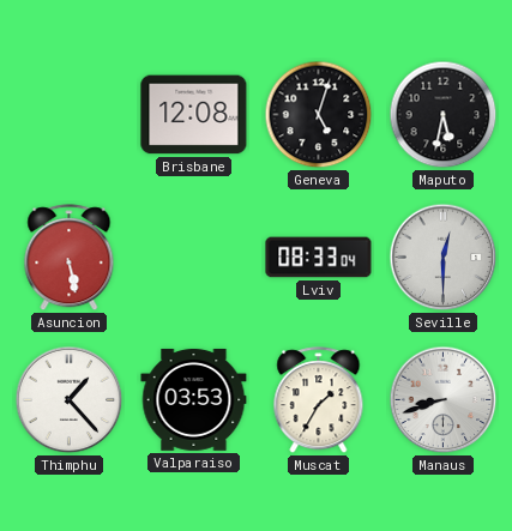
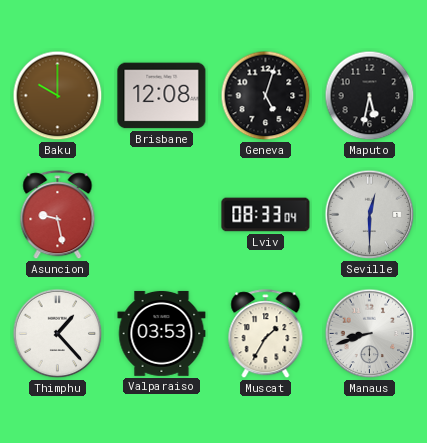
Baku: none -> 10:00
Asuncion: 5:28 -> 9:28
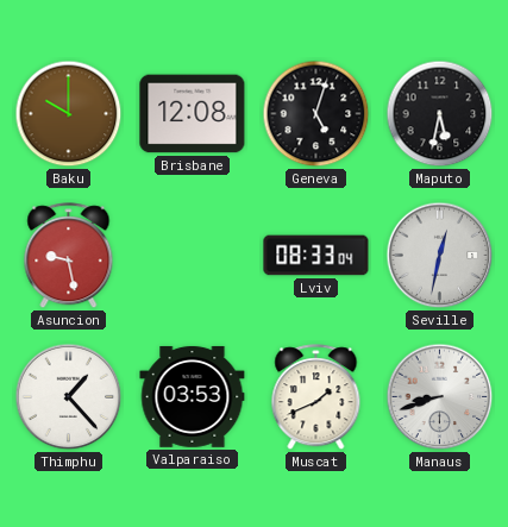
Seville: 12:30 -> 12:32
Muscat: 1:35 -> 1:41
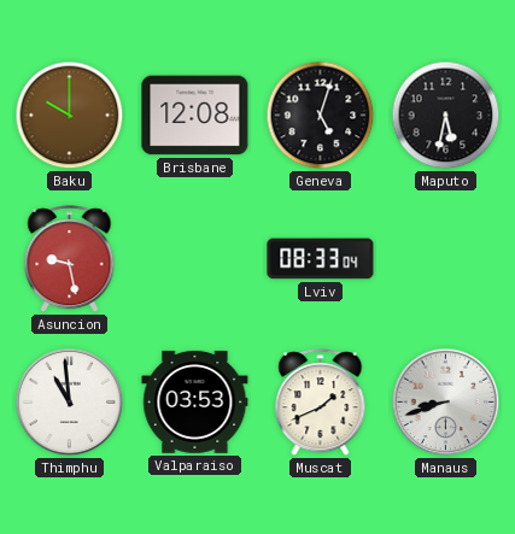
Seville: 12:32 -> none
Thimphu: 1:23 -> 10:59
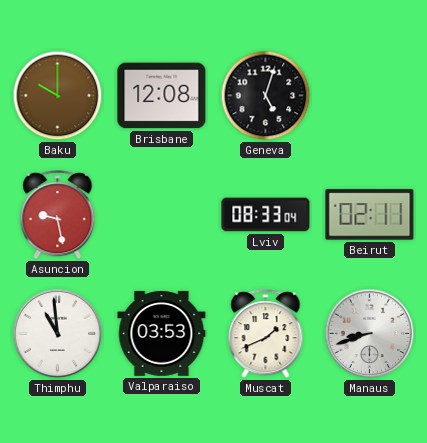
Maputo: 5:32 -> none
Beirut: none -> 02:11
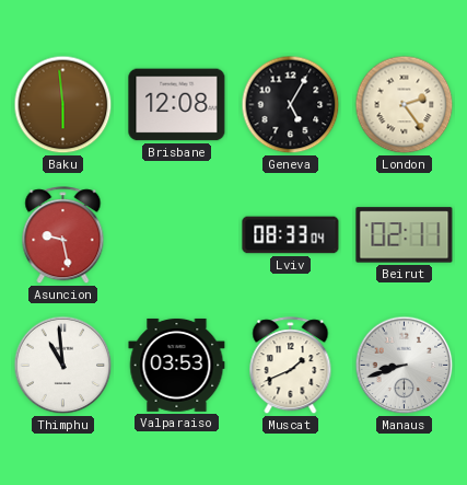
Baku: 10:00 -> 5:59
Geneva: 5:03 -> 5:05
London: none -> 2:24
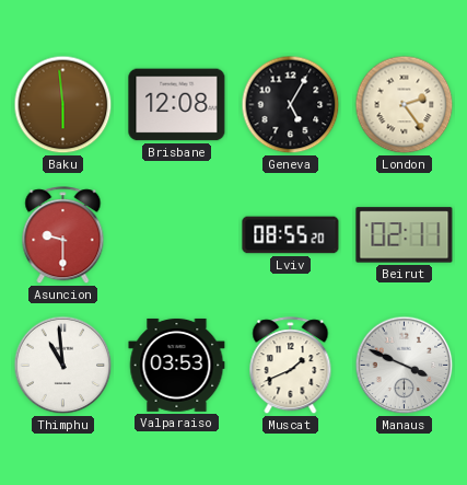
Asuncion: 9:28 -> 9:30
Lviv: 08:33 -> 08:55
Manaus: 8:42 -> 3:49
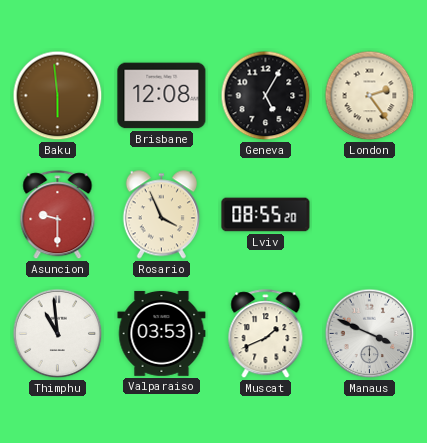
Rosario: none -> 3:56
Beirut: 02:11 -> none
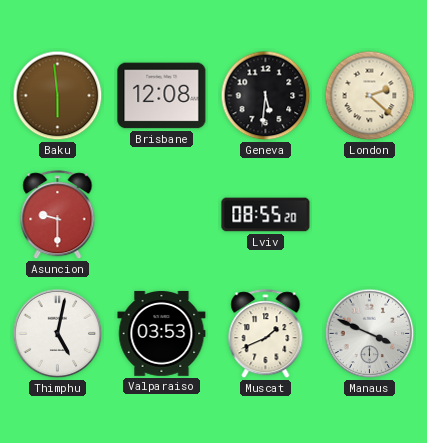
Geneva: 5:05 -> 5:31
London: 2:24 -> 2:22
Rosario: 3:56 -> none
Thimphu: 10:59 -> 5:02
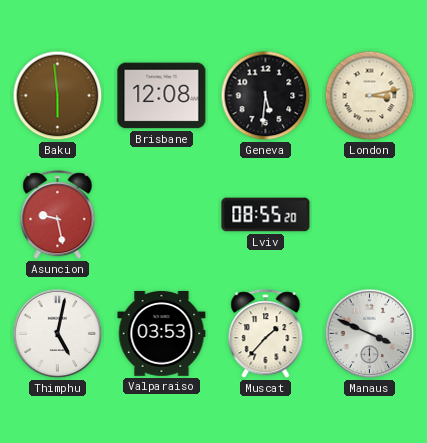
London: 2:22 -> 3:13
Asuncion: 9:30 -> 9:28
Muscat: 1:41 -> 1:37
